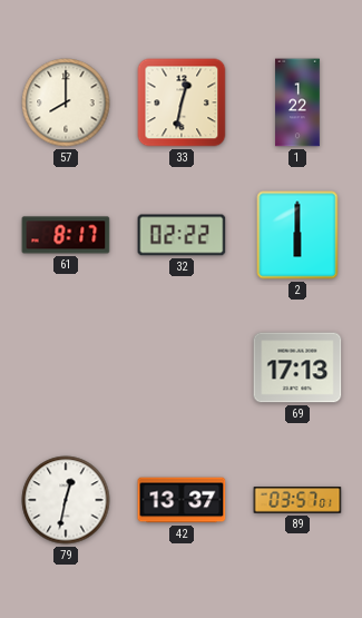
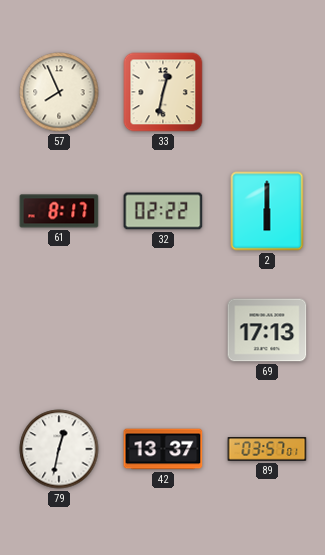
57: 8:00 -> 7:56
1: 1:22 -> none
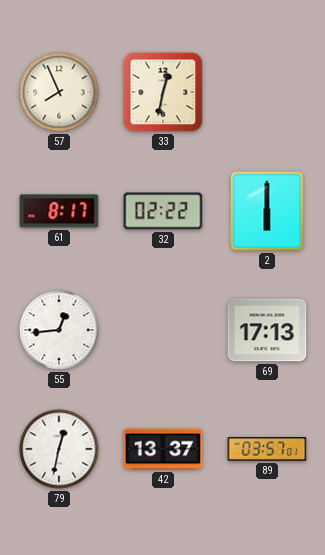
55: none -> 12:44
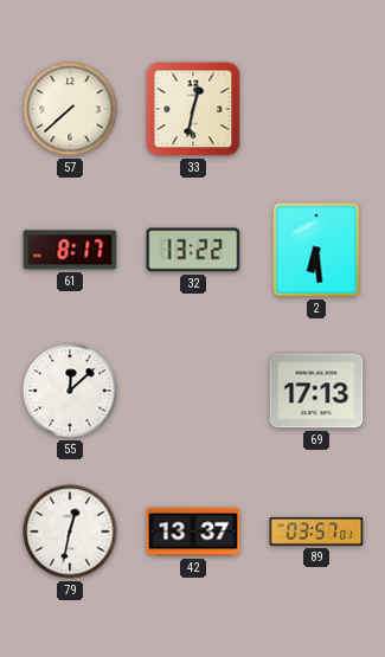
57: 7:56 -> 7:38
32: 02:22 -> 13:22
2: 6:00 -> 6:29
55: 12:44 -> 12:08
